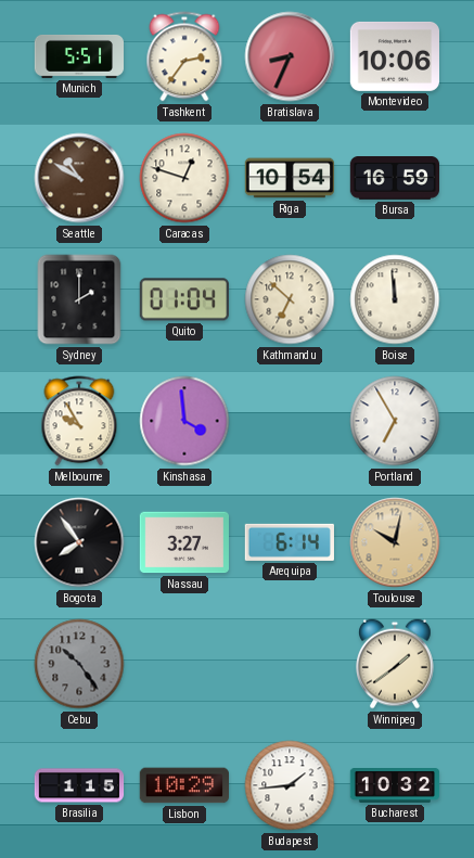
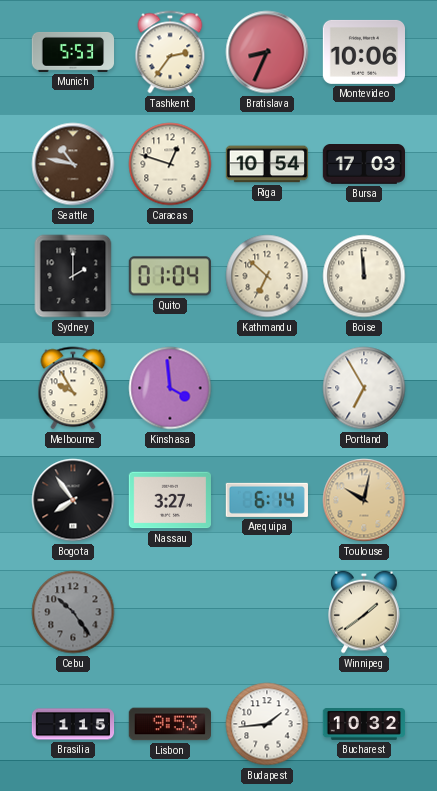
Munich: 5:51 -> 5:53
Seattle: 10:50 -> 10:47
Bursa: 16:59 -> 17:03
Lisbon: 10:29 -> 9:53
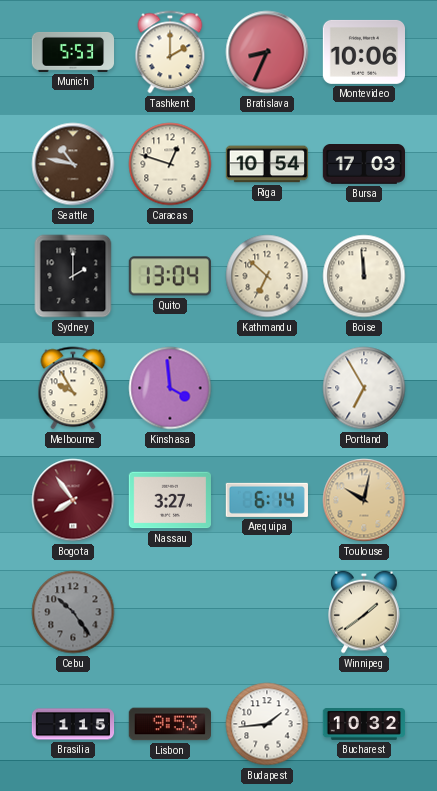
Tashkent: 2:36 -> 2:00
Quito: 01:04 -> 13:04
Bogota dial: black -> burgundy
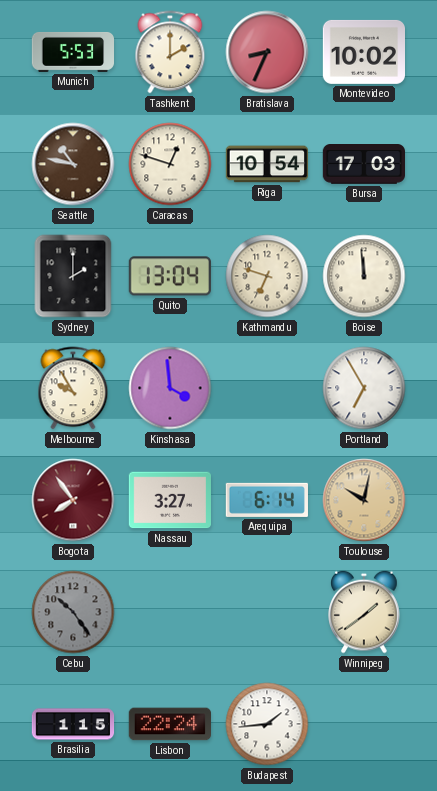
Montevideo: 10:06 -> 10:02
Kathmandu: 6:52 -> 6:48
Lisbon: 9:53 -> 22:24
Bucharest: 10:32 -> none
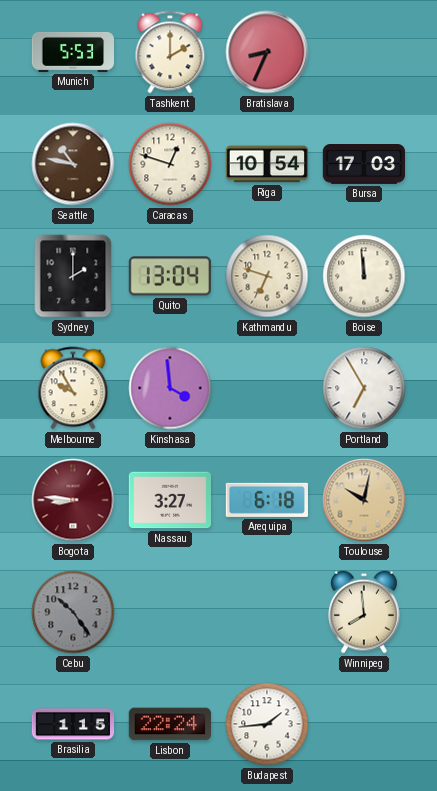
Montevideo: 10:02 -> none
Bogota: 7:54 -> 8:46
Arequipa: 6:14 -> 6:18
Winnipeg: 1:39 -> 7:59
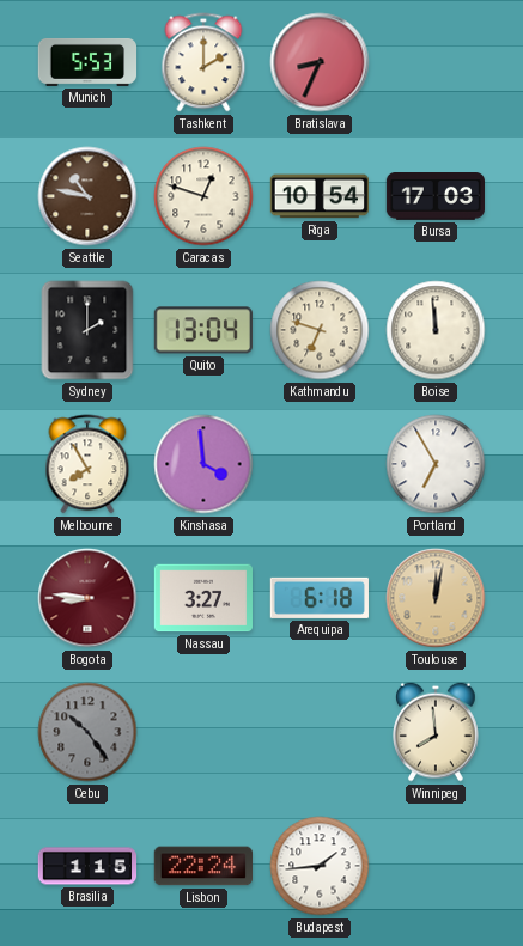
Melbourne: 9:55 -> 7:55
Toulouse: 10:02 -> 12:02
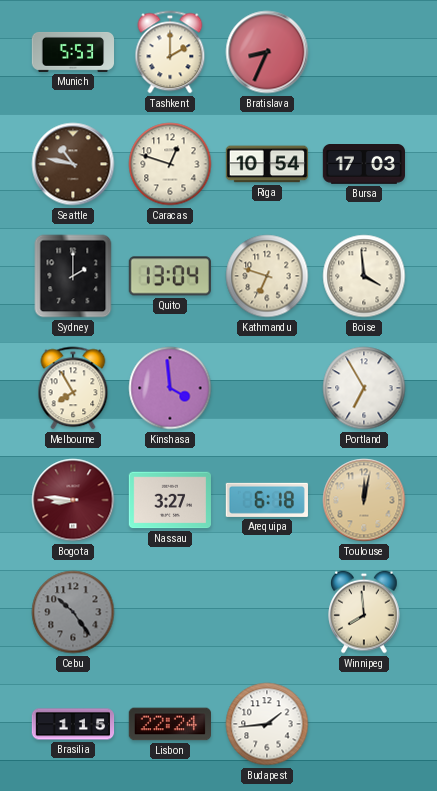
Boise: 11:59 -> 3:59
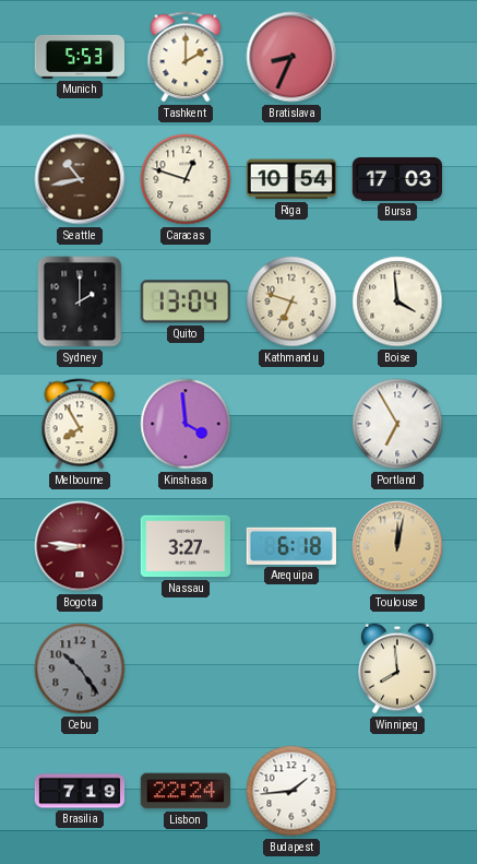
Seattle: 10:47 -> 10:43
Brasilia: 1:15 -> 7:19
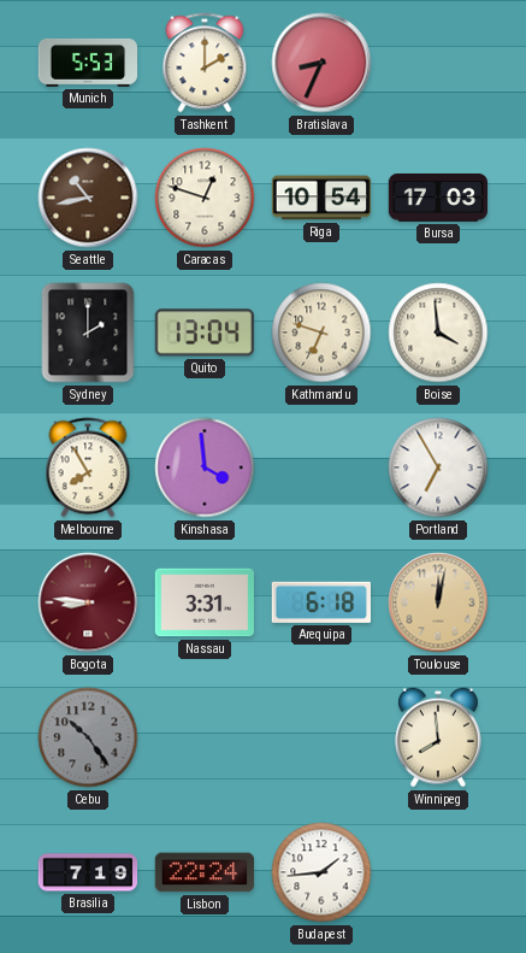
Nassau: 3:27 -> 3:31
